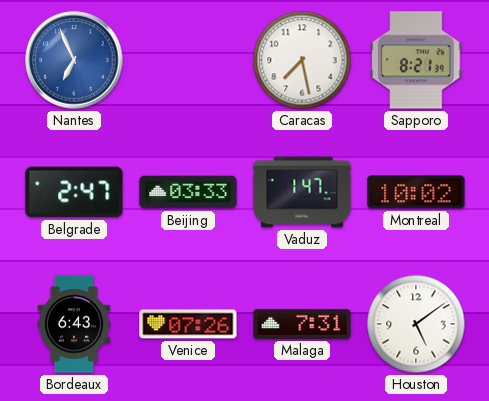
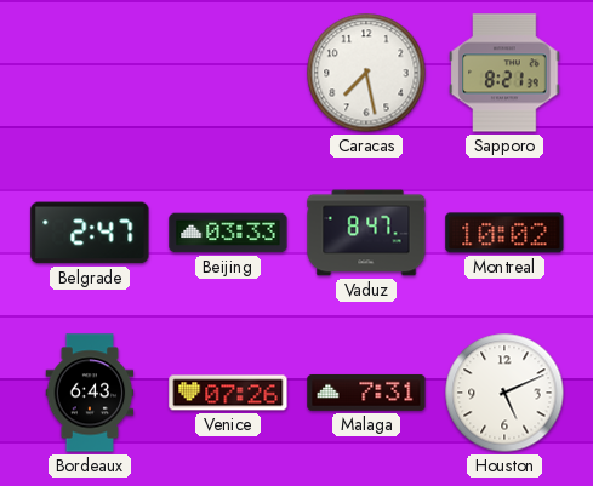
Nantes: 6:56 -> none
Vaduz: 1:47 -> 8:47
Houston: 5:09 -> 5:11
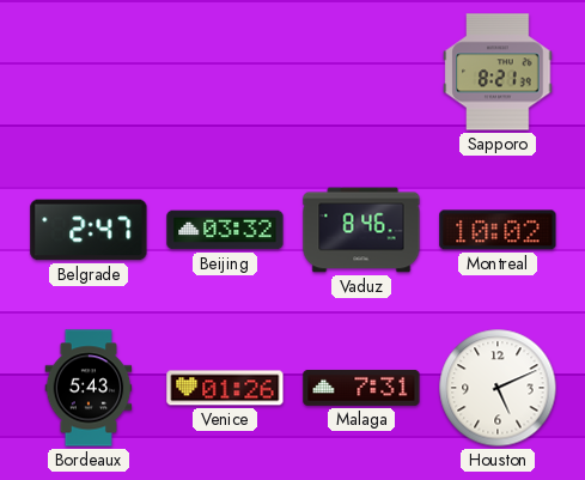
Caracas: 7:28 -> none
Beijing: 03:33 -> 03:32
Vaduz: 8:47 -> 8:46
Bordeaux: 6:43 -> 5:43
Venice: 07:26 -> 01:26
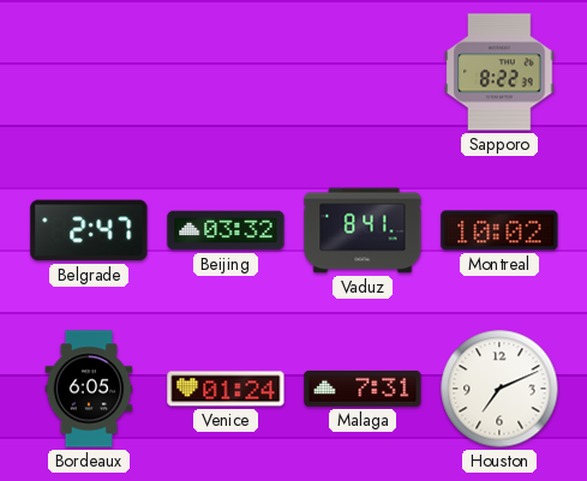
Sapporo: 8:21 -> 8:22
Vaduz: 8:46 -> 8:41
Bordeaux: 5:43 -> 6:05
Venice: 01:26 -> 01:24
Houston: 5:11 -> 7:11
